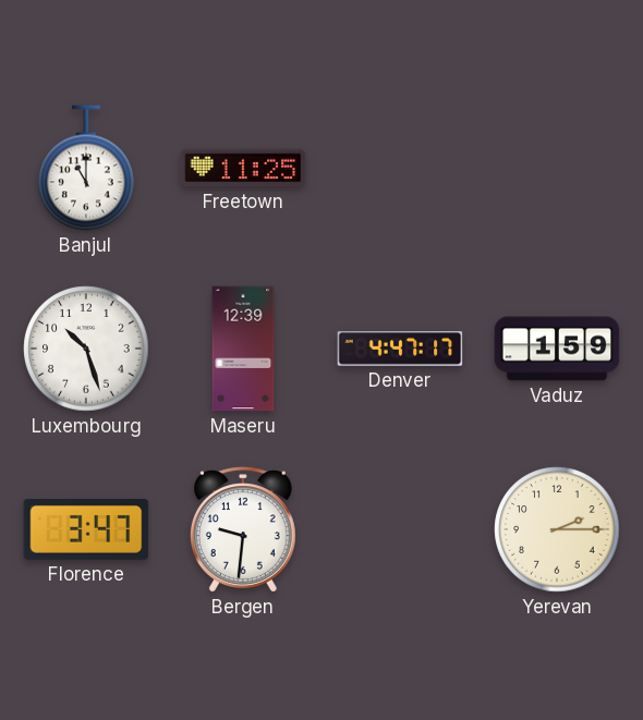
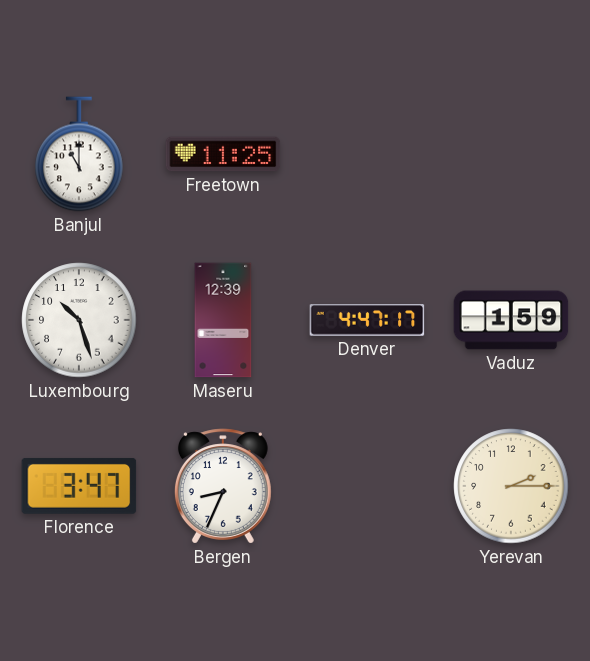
Bergen: 9:31 -> 8:34
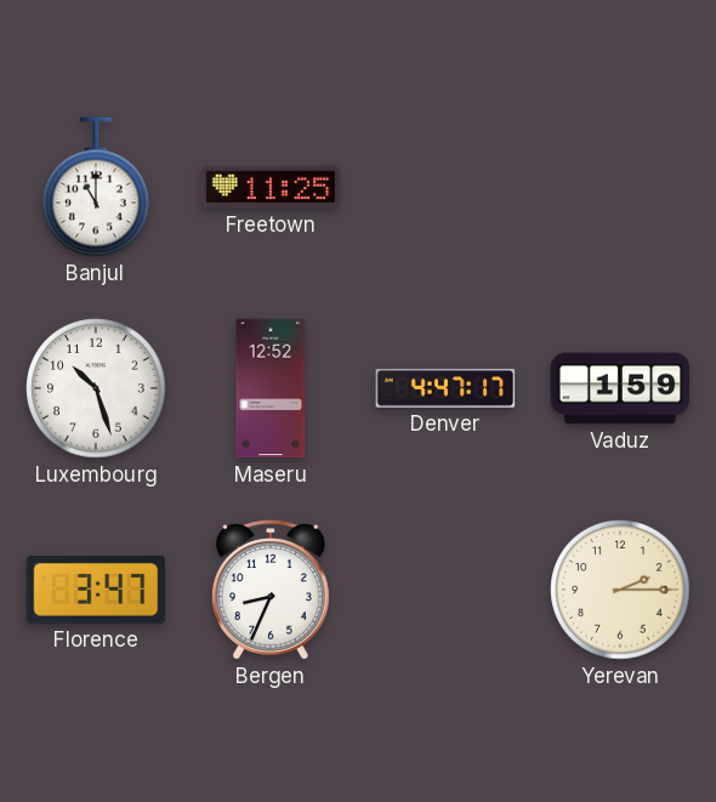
Maseru: 12:39 -> 12:52
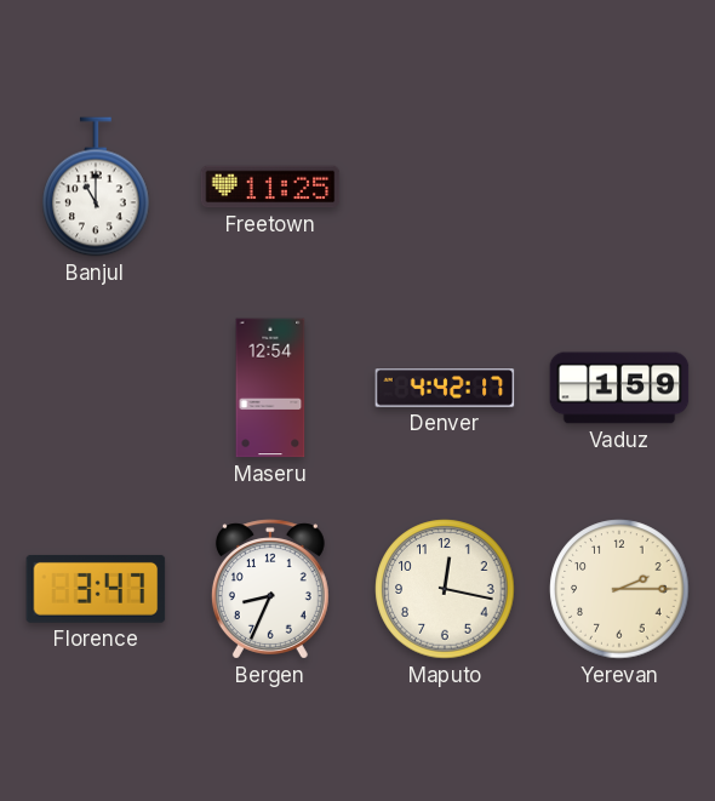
Luxembourg: 10:27 -> none
Maseru: 12:52 -> 12:54
Denver: 4:47 -> 4:42
Maputo: none -> 12:17
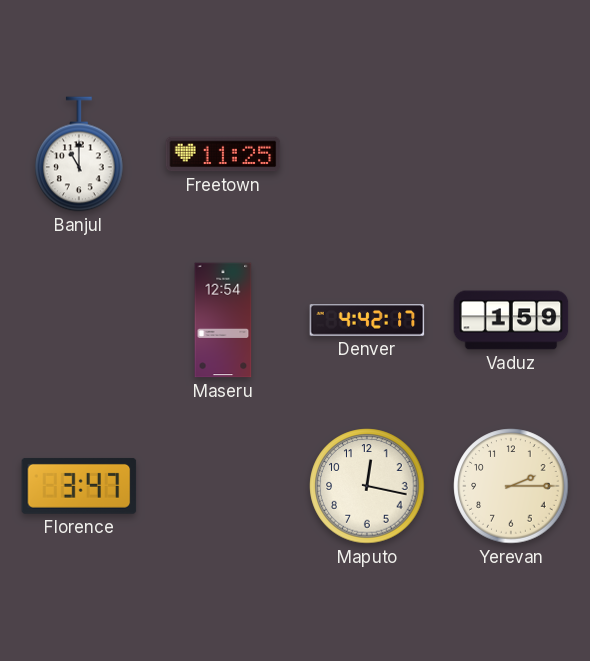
Bergen: 8:34 -> none
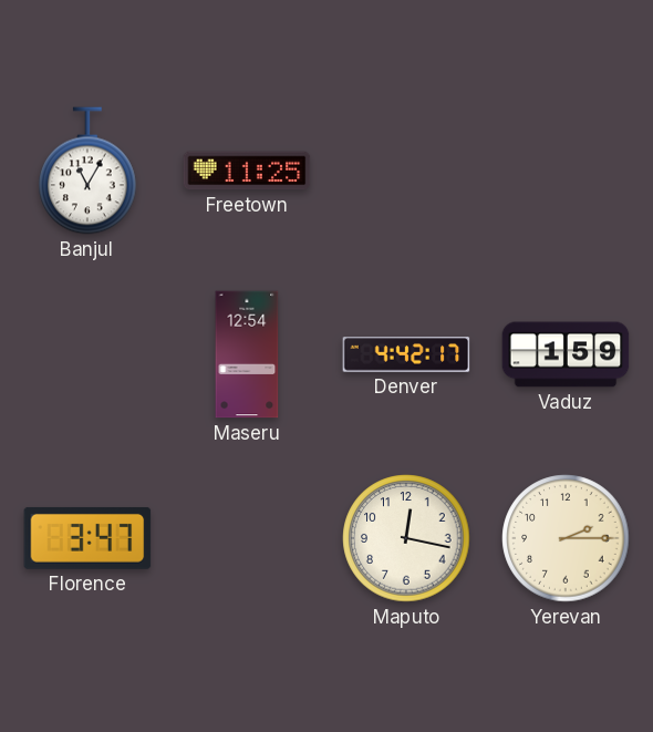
Banjul: 11:00 -> 11:05
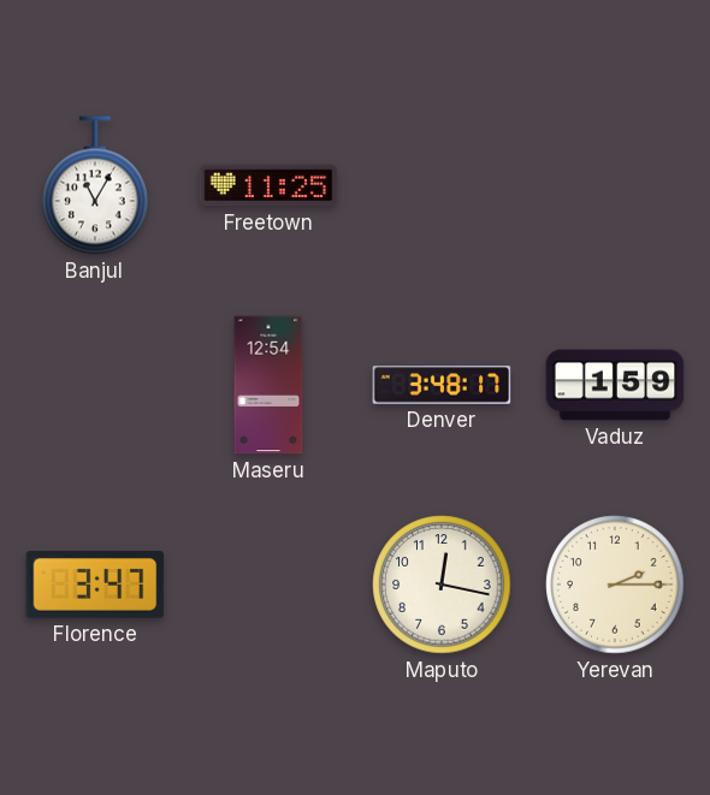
Denver: 4:42 -> 3:48
